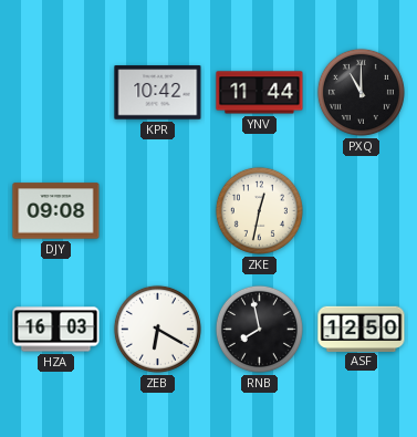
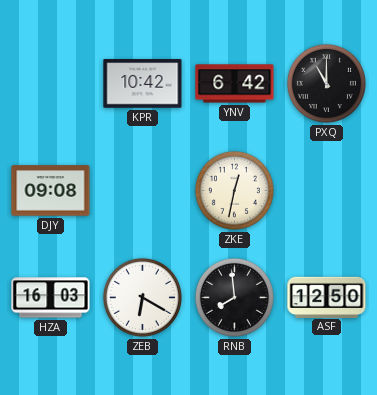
YNV: 11:44 -> 6:42
RNB: 7:58 -> 7:59
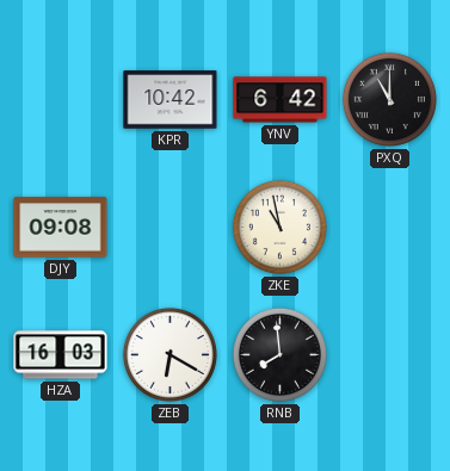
ZKE: 12:32 -> 10:58
ASF: 12:50 -> none
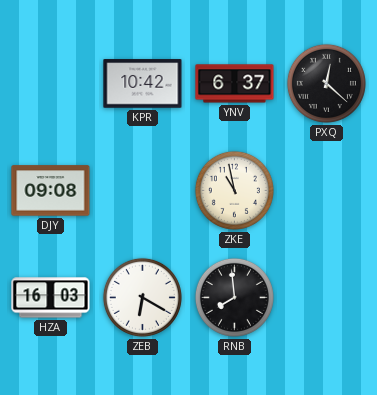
YNV: 6:42 -> 6:37
PXQ: 11:00 -> 12:22
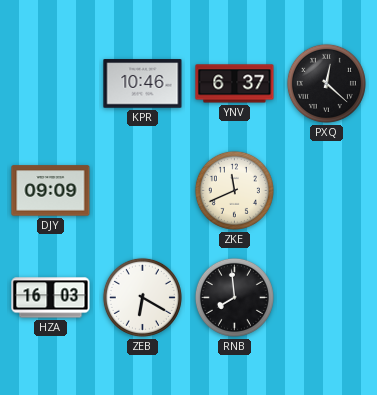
KPR: 10:42 -> 10:46
DJY: 09:08 -> 09:09
ZKE: 10:58 -> 11:41
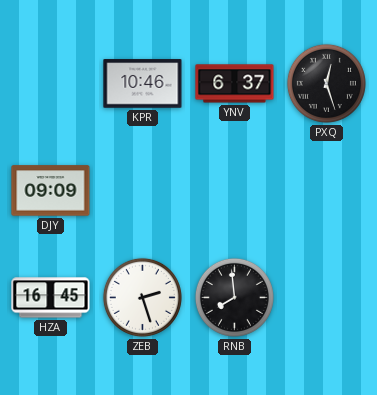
PXQ: 12:22 -> 12:27
ZKE: 11:41 -> none
HZA: 16:03 -> 16:45
ZEB: 6:20 -> 2:27
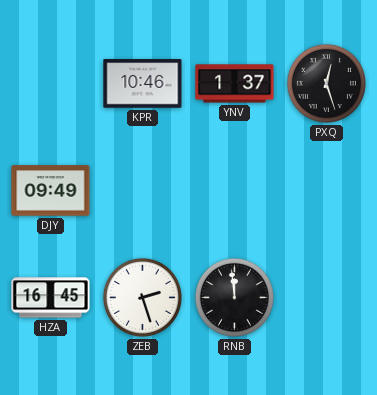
YNV: 6:37 -> 1:37
DJY: 09:09 -> 09:49
RNB: 7:59 -> 11:59
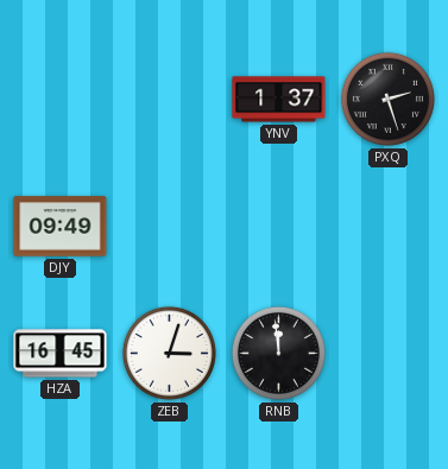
KPR: 10:46 -> none
PXQ: 12:27 -> 2:27
ZEB: 2:27 -> 3:03
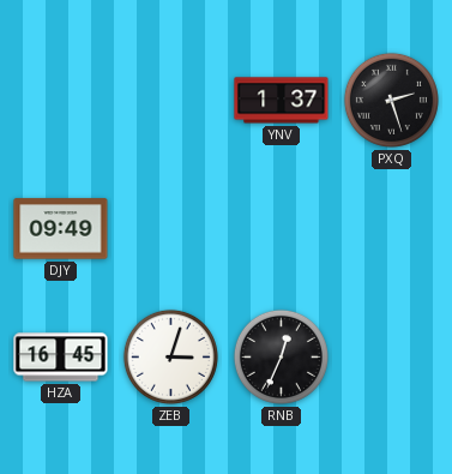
RNB: 11:59 -> 12:34
